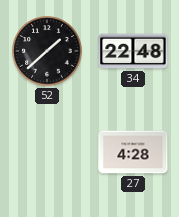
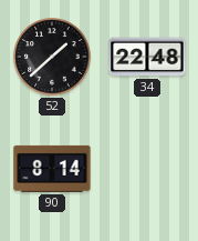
90: none -> 8:14
27: 4:28 -> none
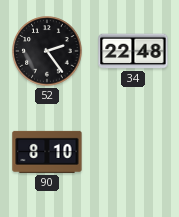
52: 1:38 -> 2:24
90: 8:14 -> 8:10
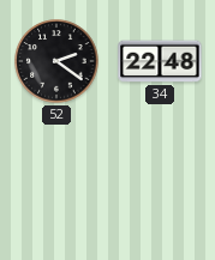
52: 2:24 -> 2:21
90: 8:10 -> none
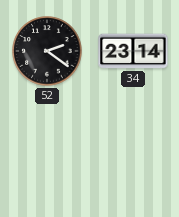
34: 22:48 -> 23:14
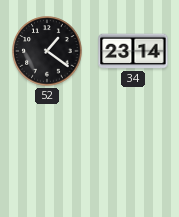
52: 2:21 -> 1:21
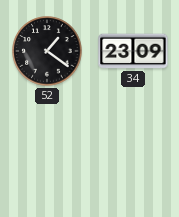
34: 23:14 -> 23:09
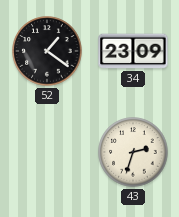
43: none -> 2:33
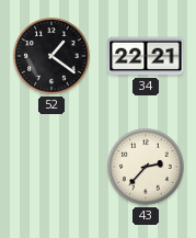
34: 23:09 -> 22:21
43: 2:33 -> 2:37
